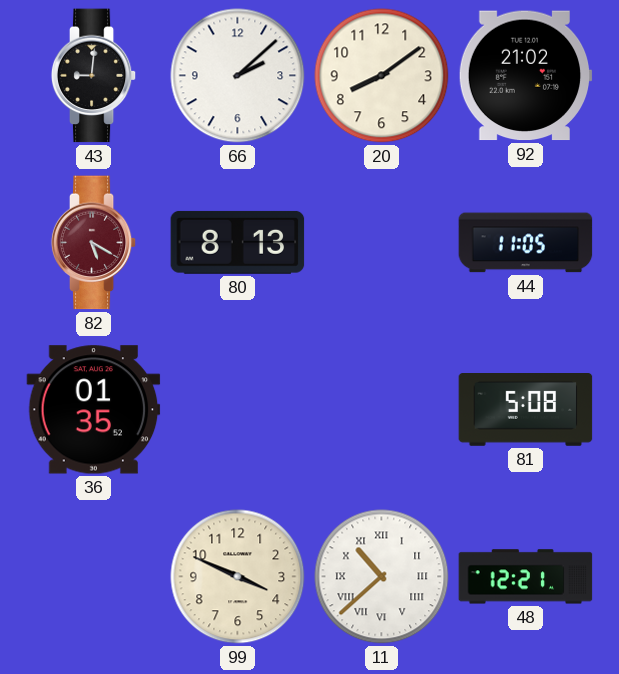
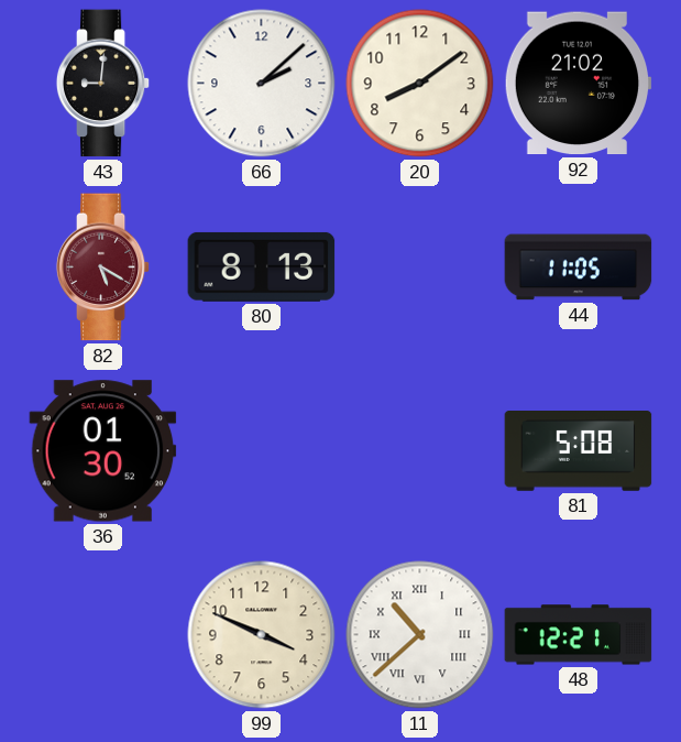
36: 01:35 -> 01:30
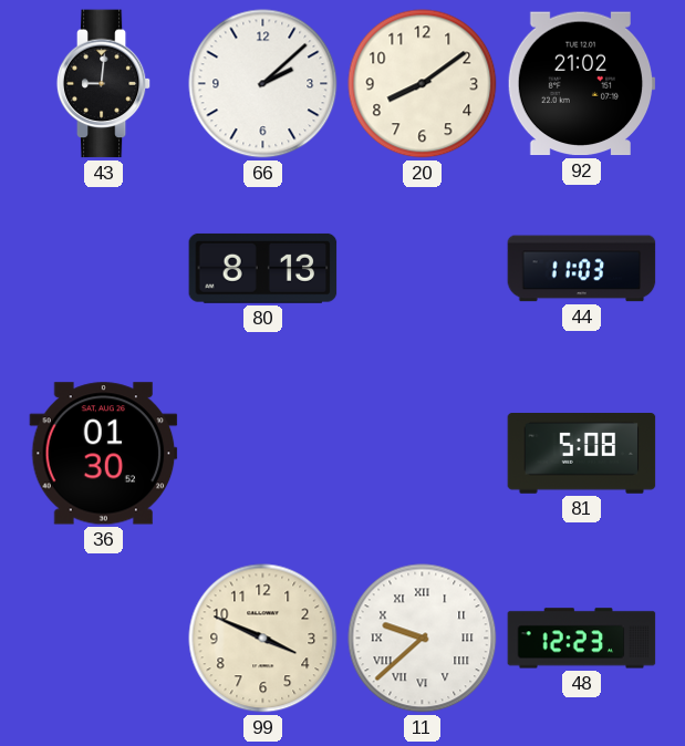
82: 5:20 -> none
44: 11:05 -> 11:03
11: 10:38 -> 9:38
48: 12:21 -> 12:23
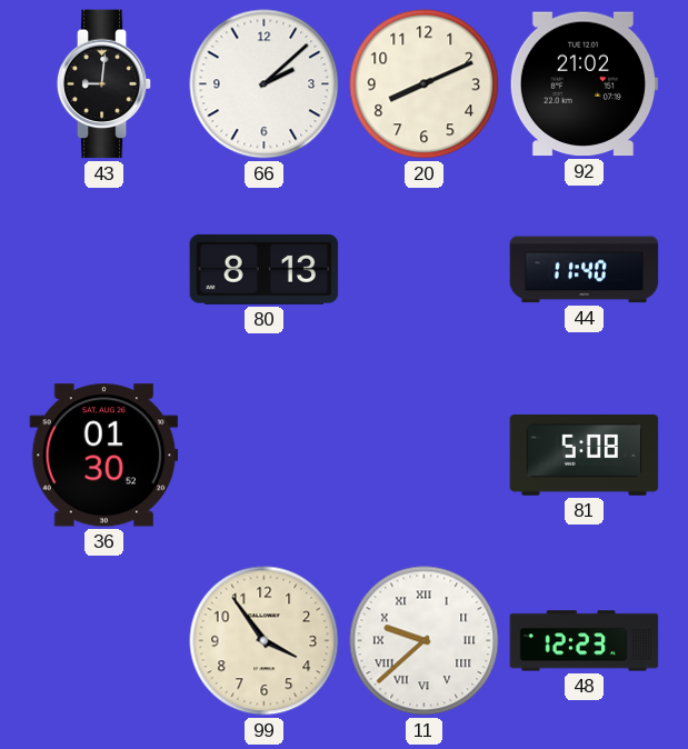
20: 8:09 -> 8:11
44: 11:03 -> 11:40
99: 3:49 -> 3:54
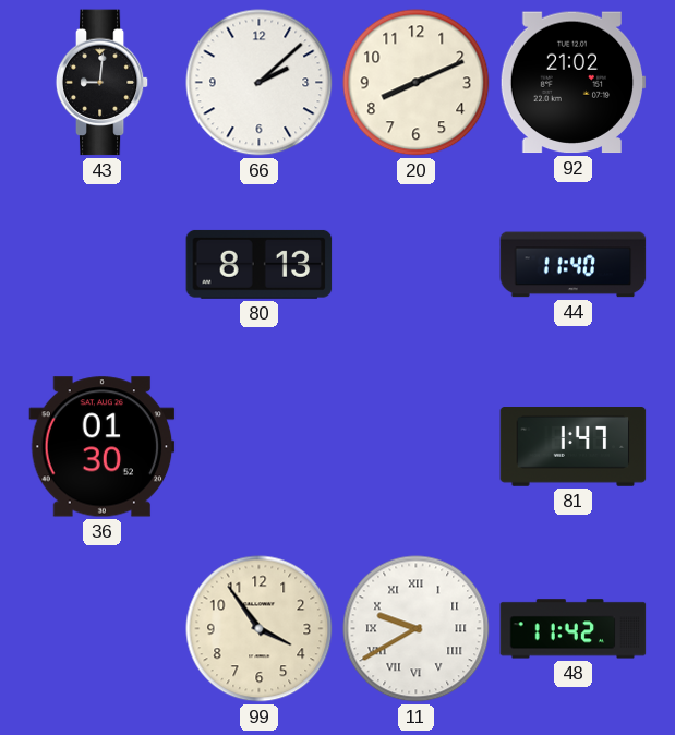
81: 5:08 -> 1:47
11: 9:38 -> 9:40
48: 12:23 -> 11:42
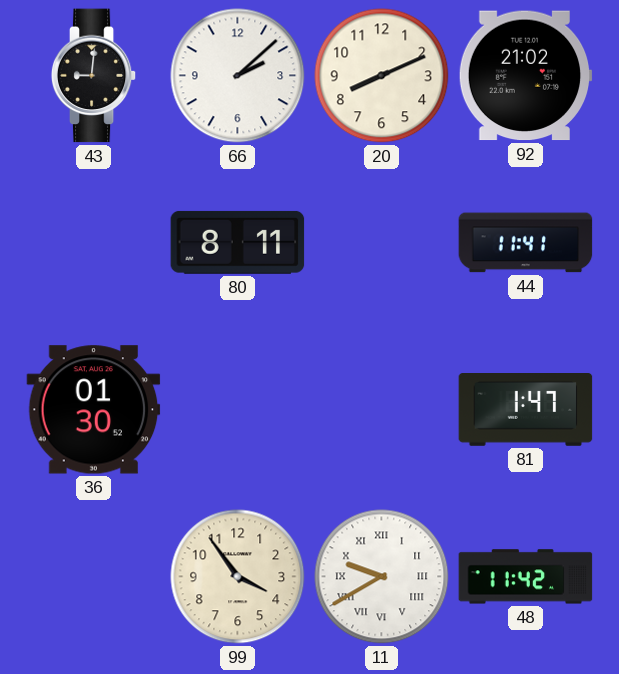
80: 8:13 -> 8:11
44: 11:40 -> 11:41
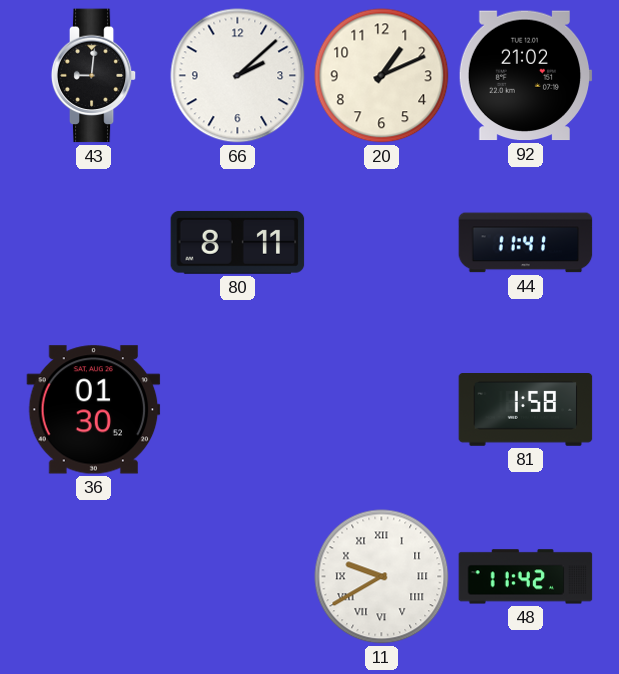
20: 8:11 -> 1:11
81: 1:47 -> 1:58
99: 3:54 -> none
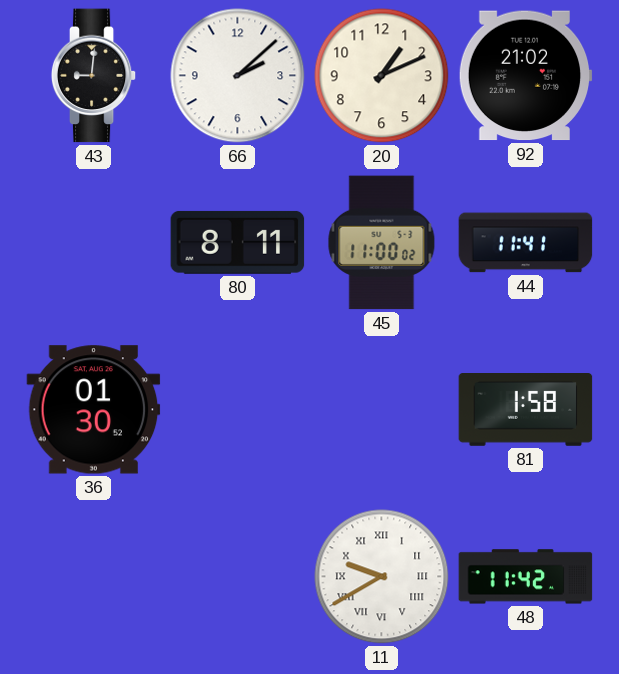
45: none -> 11:00
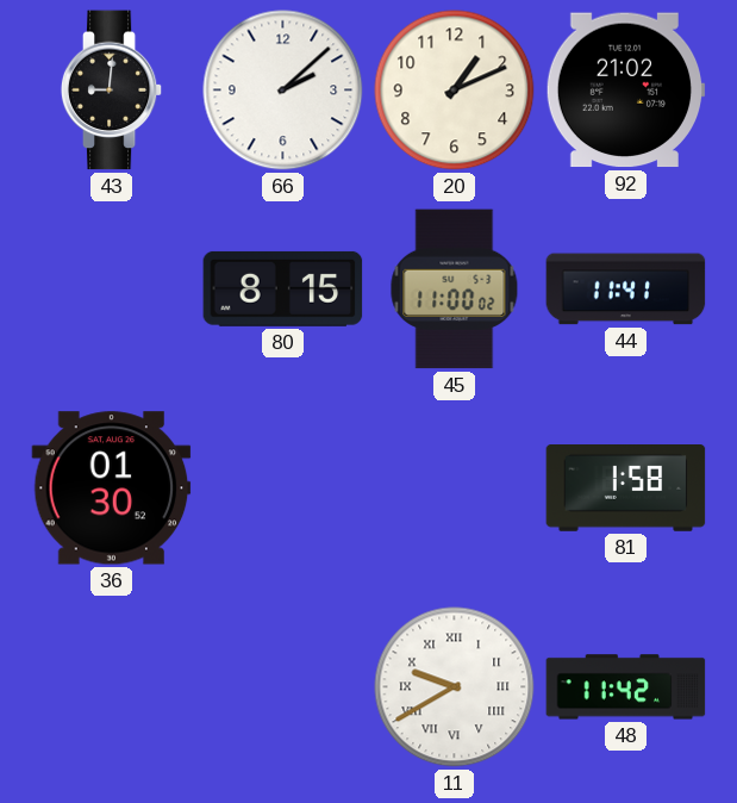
80: 8:11 -> 8:15
